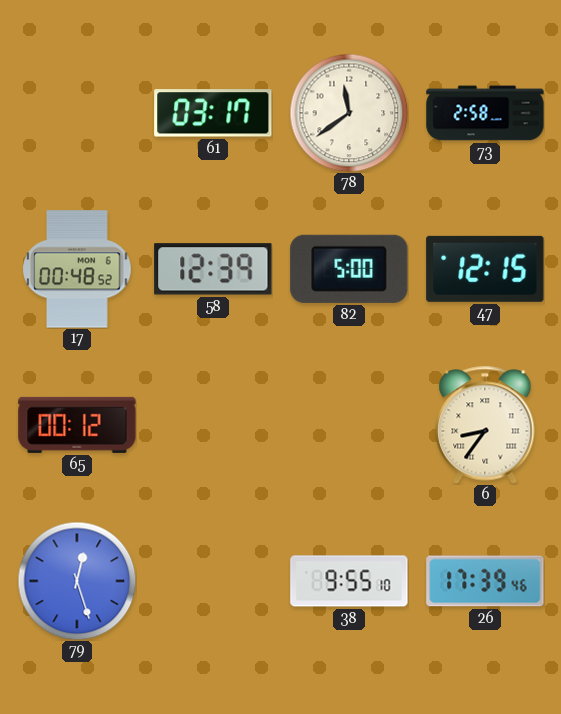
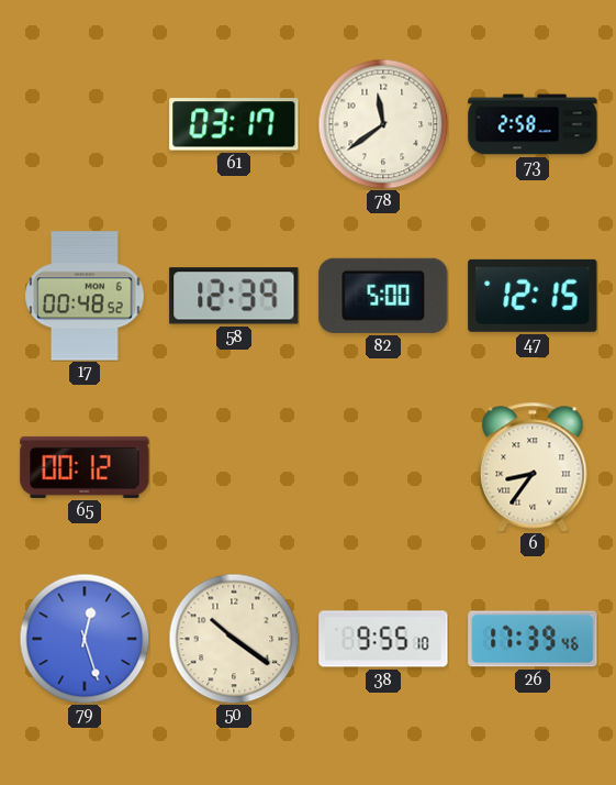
50: none -> 10:21
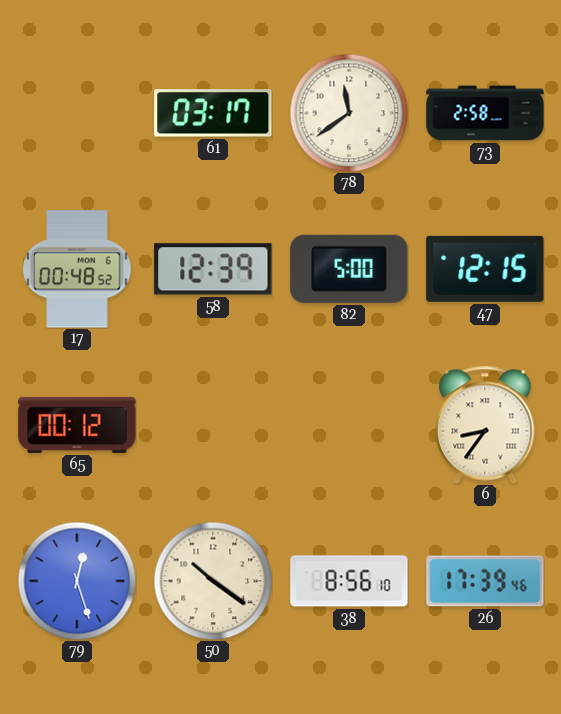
38: 9:55 -> 8:56
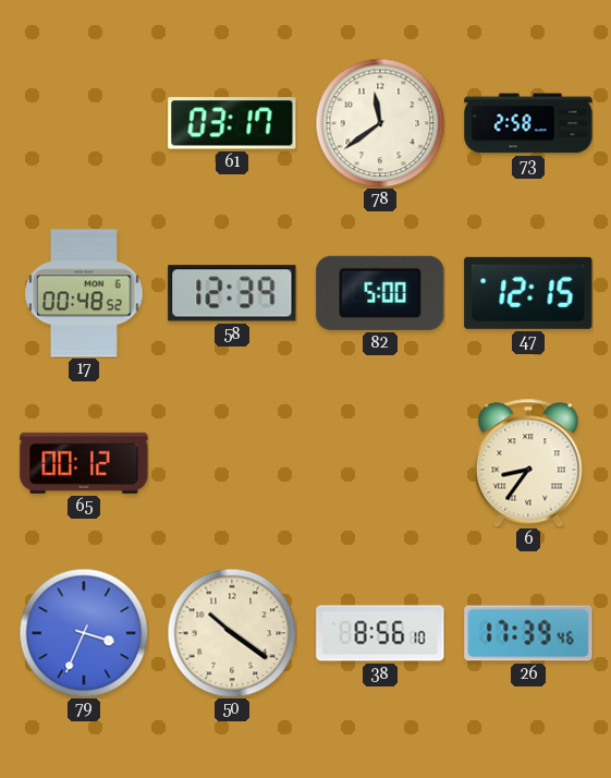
79: 12:27 -> 3:34
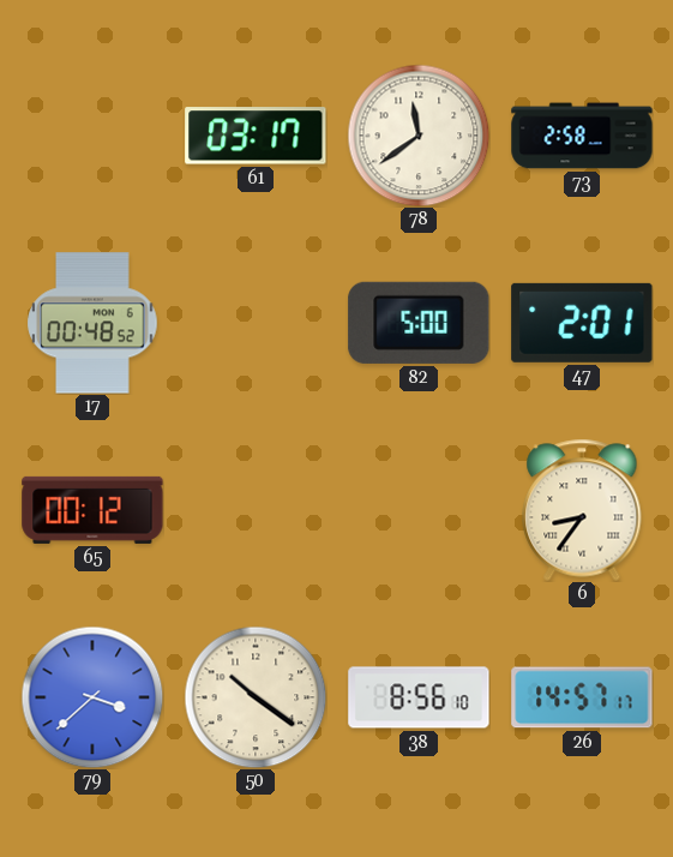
58: 12:39 -> none
47: 12:15 -> 2:01
79: 3:34 -> 3:38
26: 17:39 -> 14:57
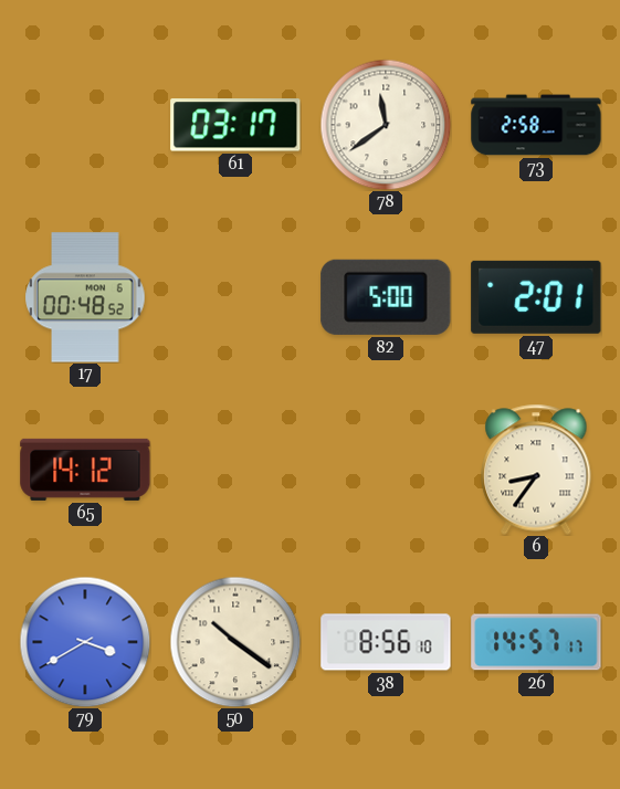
65: 00:12 -> 14:12
79: 3:38 -> 3:40
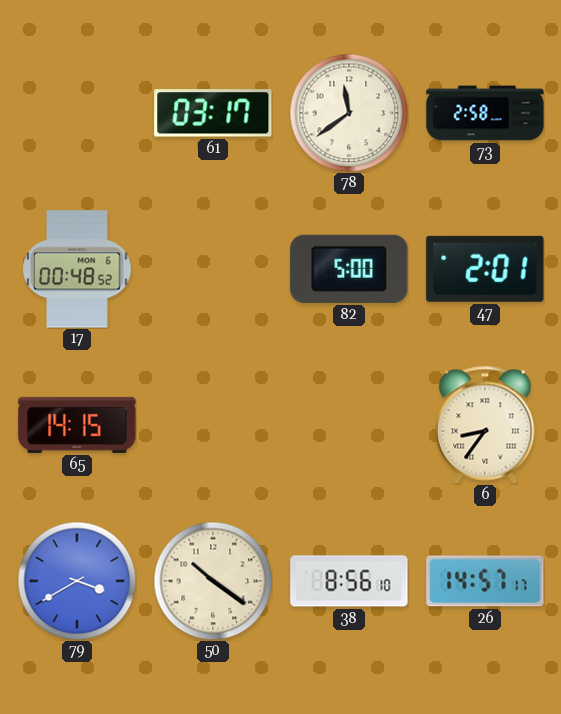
65: 14:12 -> 14:15
